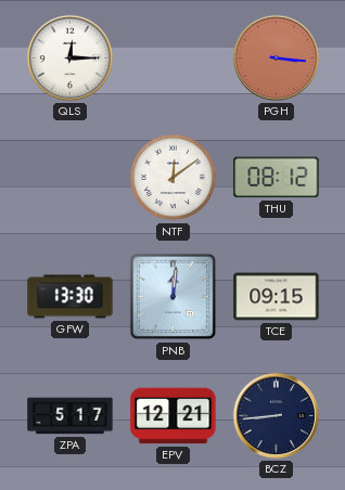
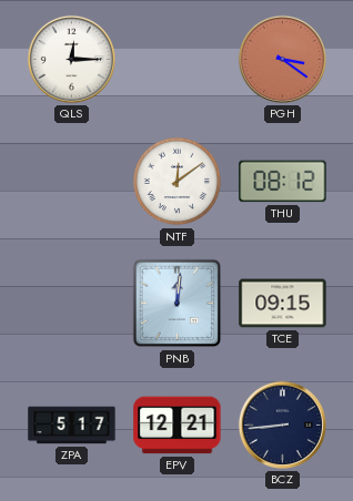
PGH: 3:16 -> 3:21
GFW: 13:30 -> none
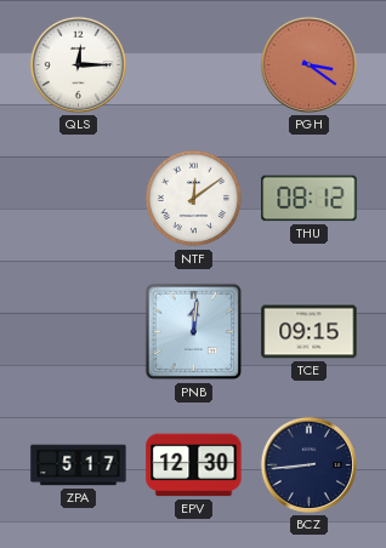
EPV: 12:21 -> 12:30
